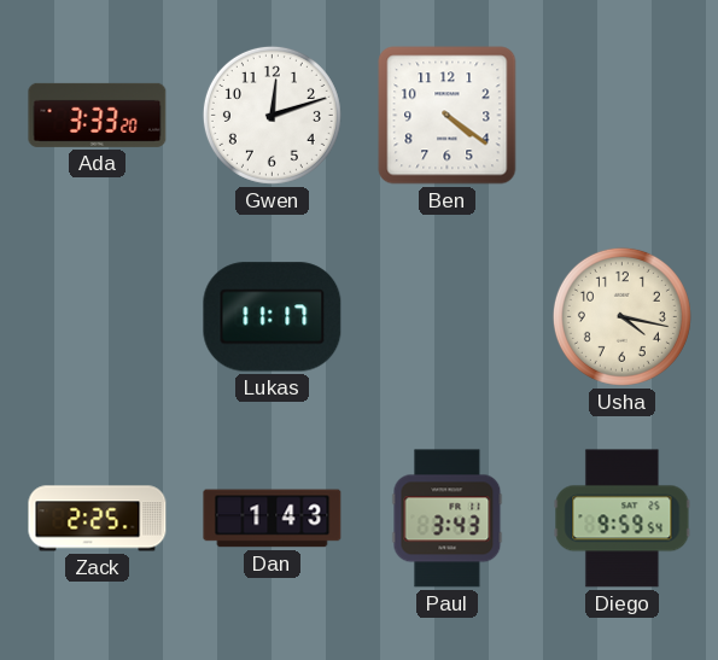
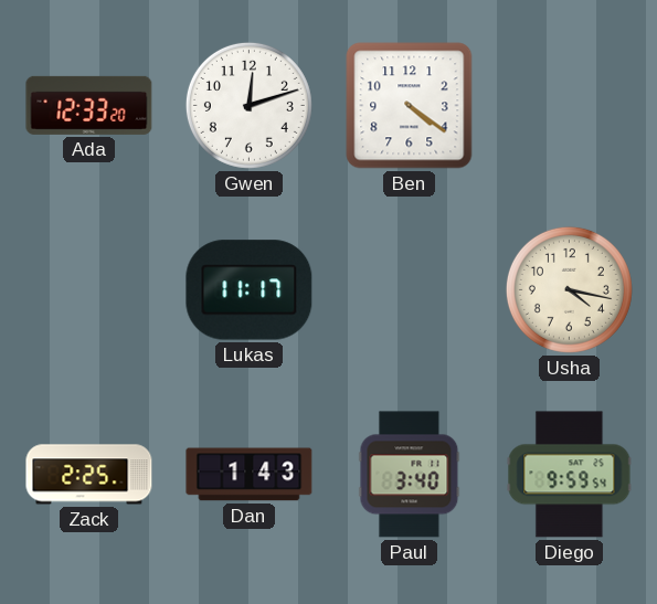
Ada: 3:33 -> 12:33
Paul: 3:43 -> 3:40
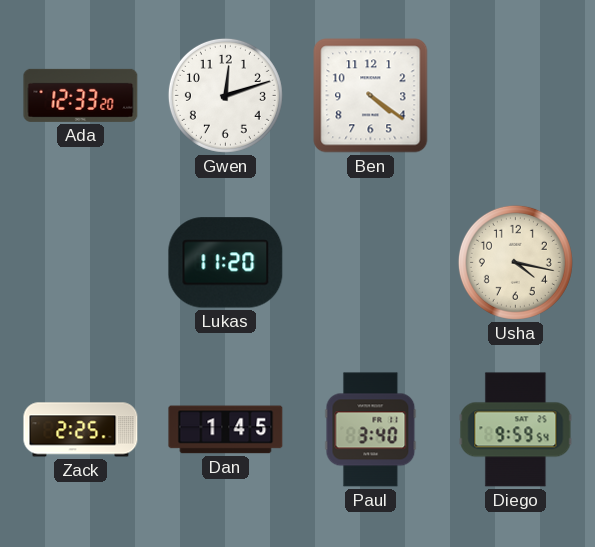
Lukas: 11:17 -> 11:20
Dan: 1:43 -> 1:45
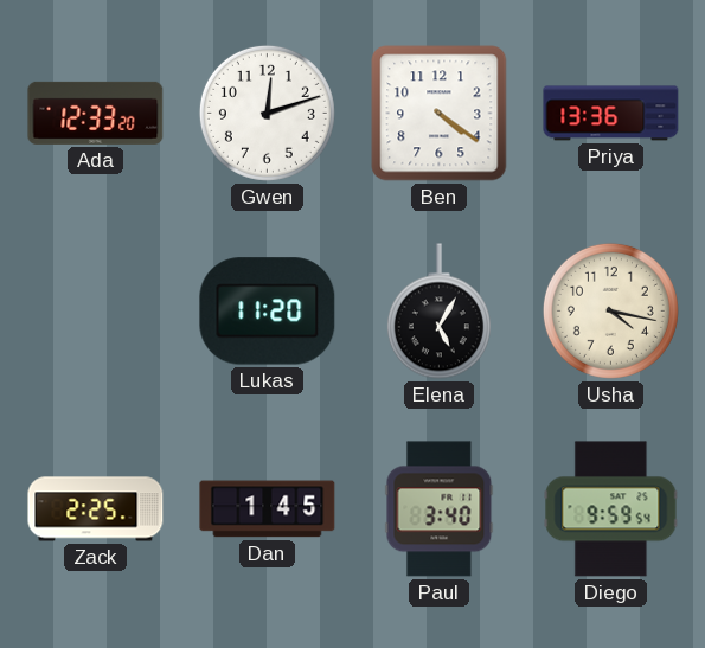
Priya: none -> 13:36
Elena: none -> 5:05
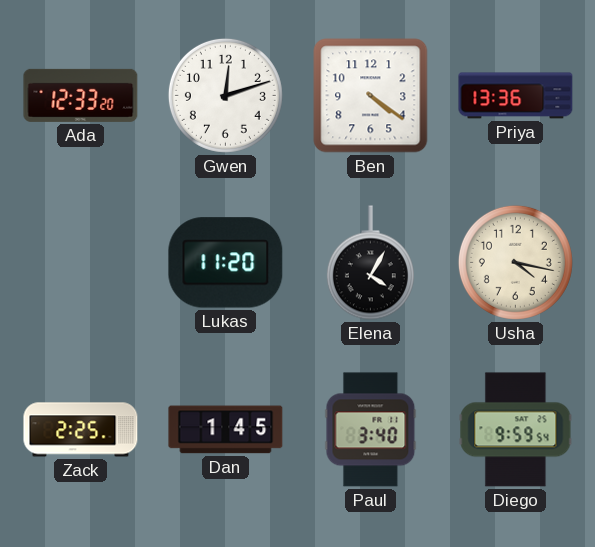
Elena: 5:05 -> 4:05
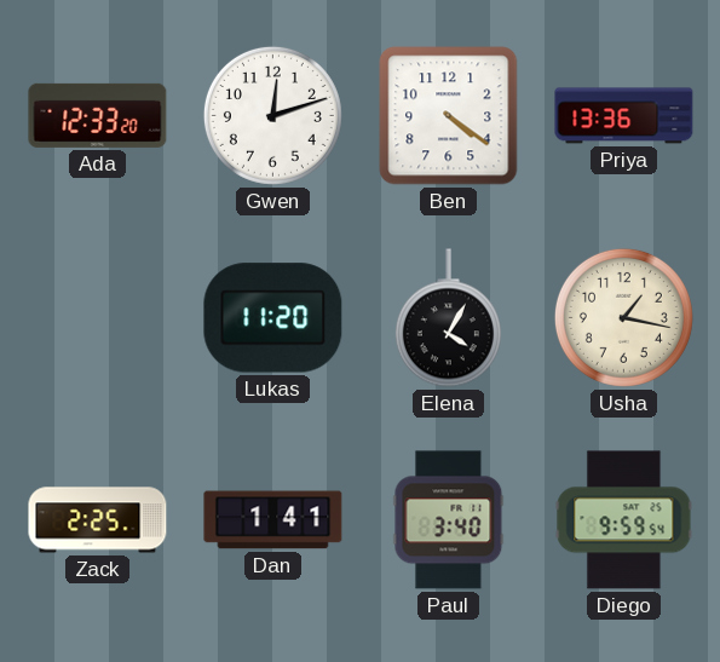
Usha: 4:17 -> 1:17
Dan: 1:45 -> 1:41
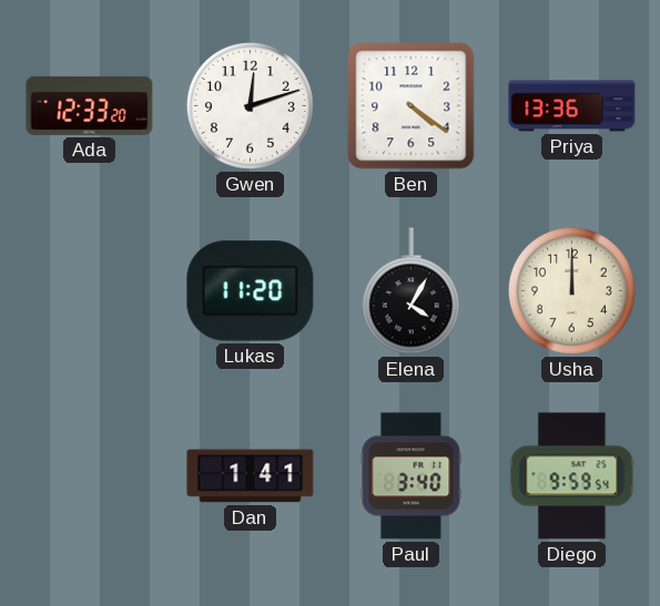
Usha: 1:17 -> 12:00
Zack: 2:25 -> none
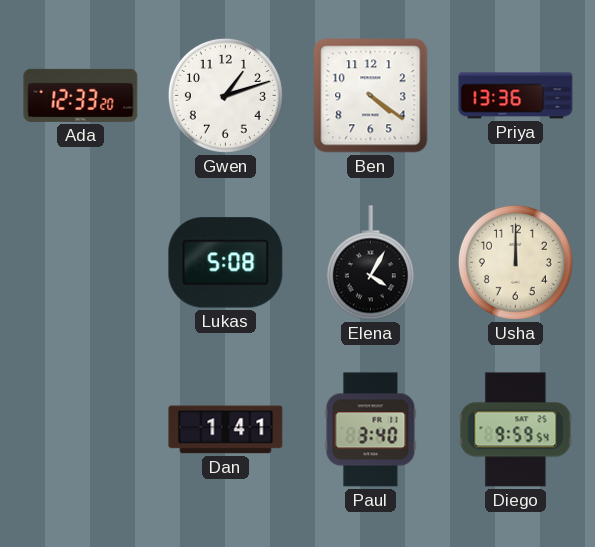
Gwen: 12:12 -> 1:12
Lukas: 11:20 -> 5:08
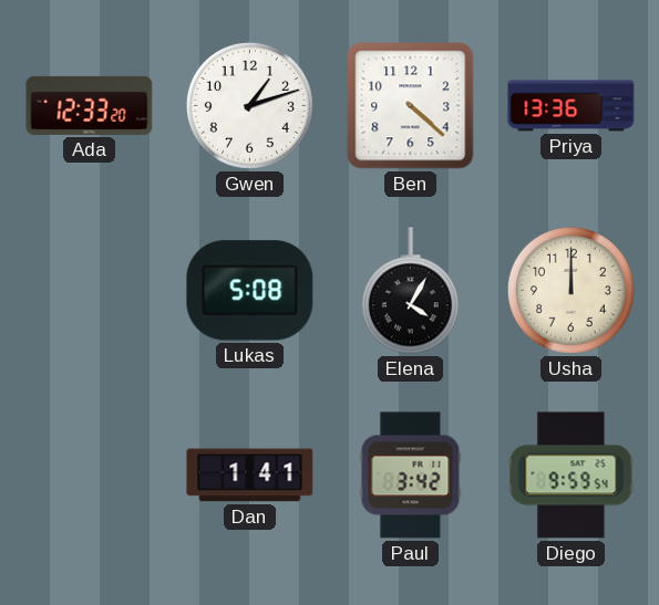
Ben: 4:21 -> 4:22
Paul: 3:40 -> 3:42
